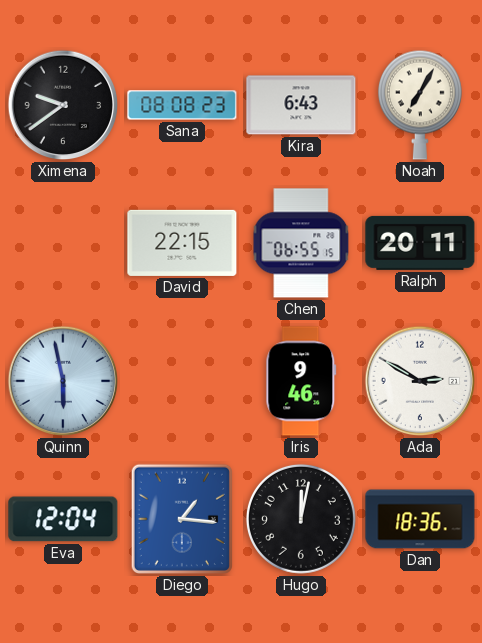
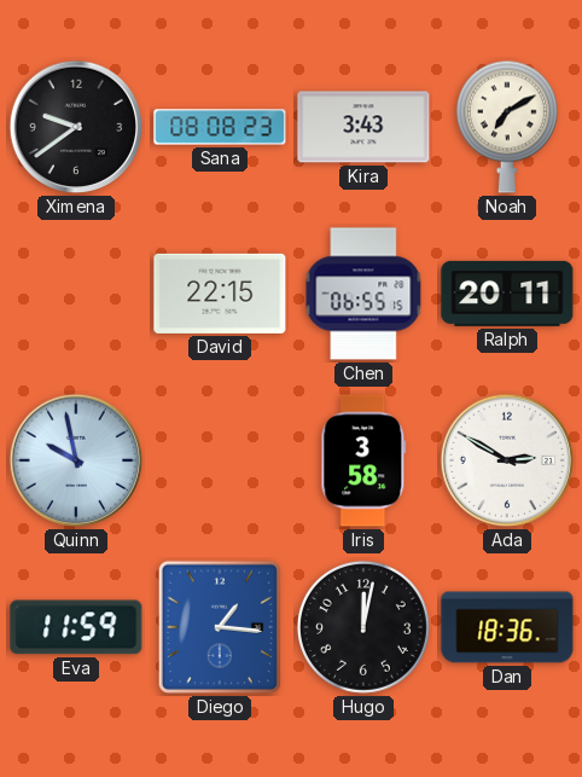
Kira: 6:43 -> 3:43
Noah: 7:05 -> 7:10
Quinn: 5:58 -> 9:58
Iris: 9:46 -> 3:58
Eva: 12:04 -> 11:59
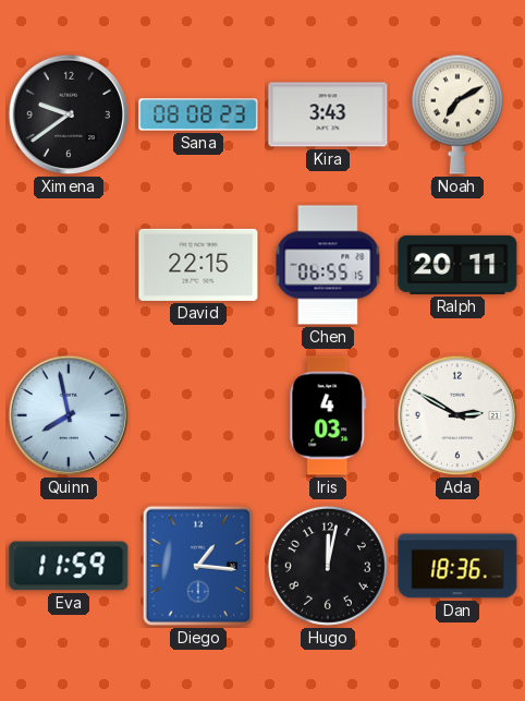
Quinn: 9:58 -> 7:58
Iris: 3:58 -> 4:03
